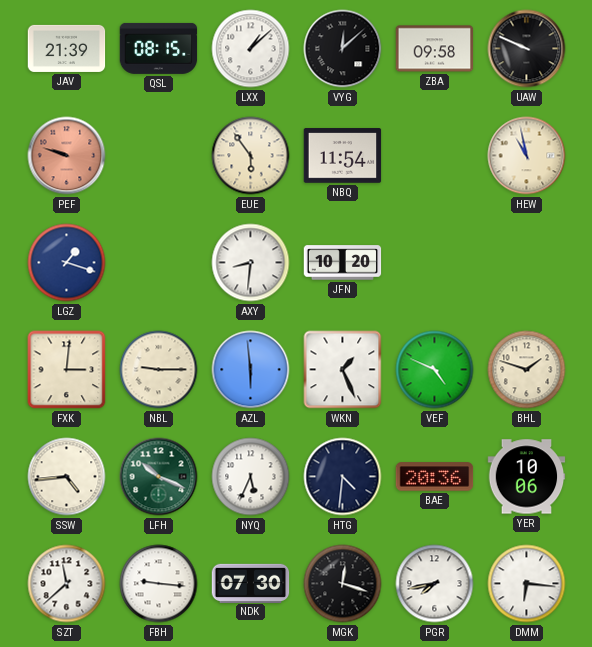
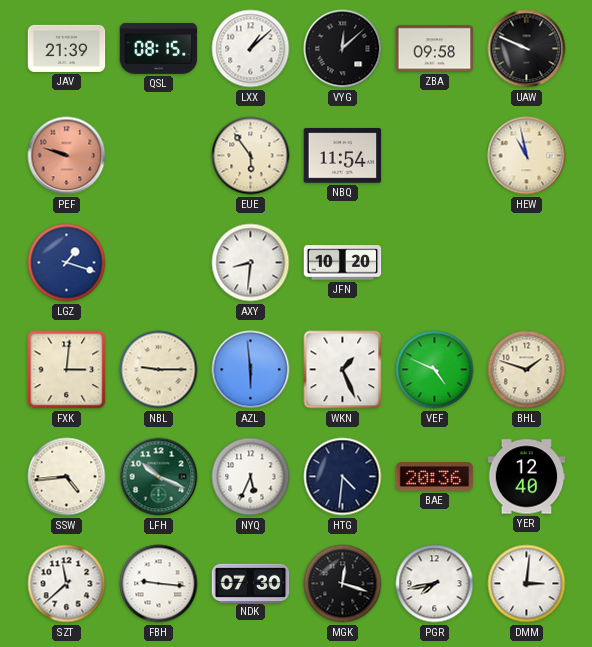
YER: 10:06 -> 12:40
DMM: 6:16 -> 3:01
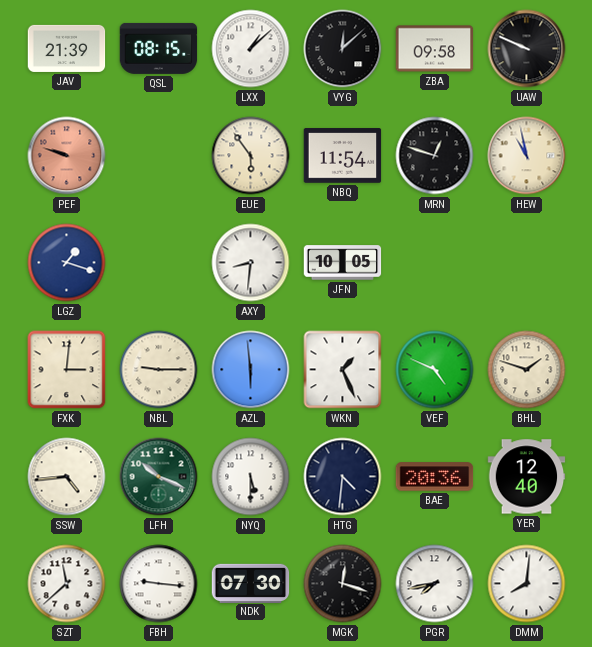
MRN: none -> 12:48
JFN: 10:20 -> 10:05
NYQ: 5:34 -> 5:30
DMM: 3:01 -> 8:01
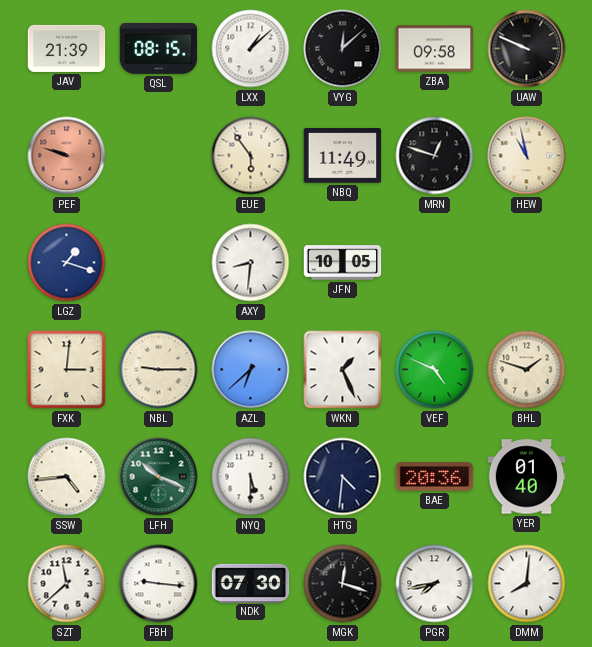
NBQ: 11:54 -> 11:49
AZL: 5:59 -> 6:38
YER: 12:40 -> 01:40
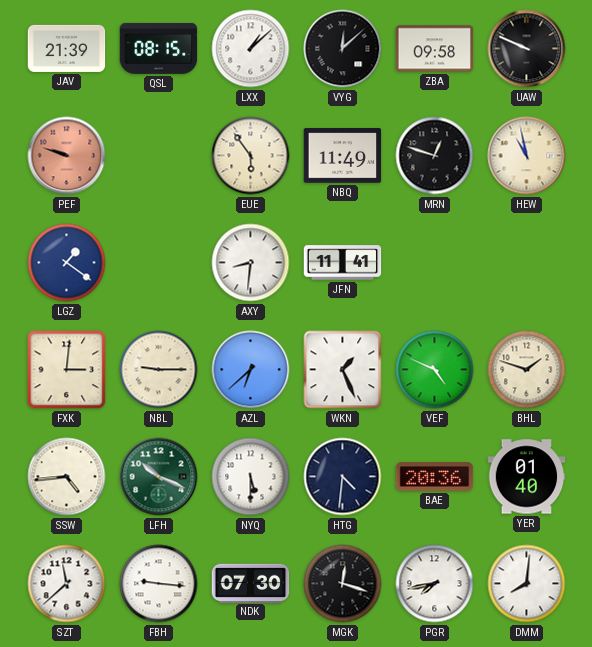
LGZ: 1:18 -> 1:21
JFN: 10:05 -> 11:41
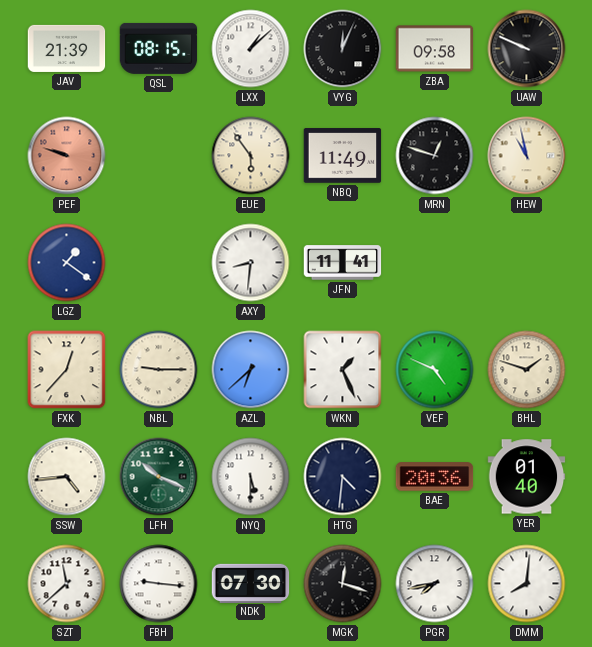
VYG: 12:08 -> 12:04
FXK: 3:01 -> 12:37
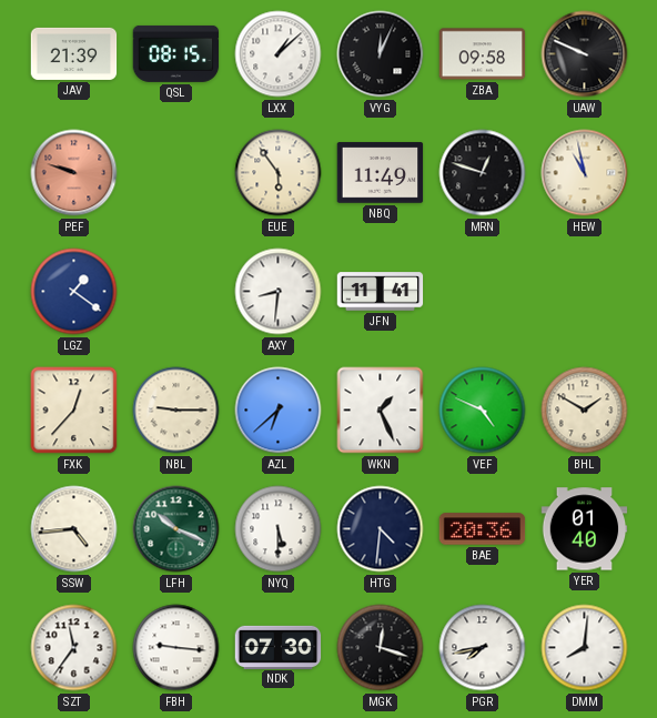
BHL: 1:48 -> 1:50
SZT: 11:38 -> 11:36
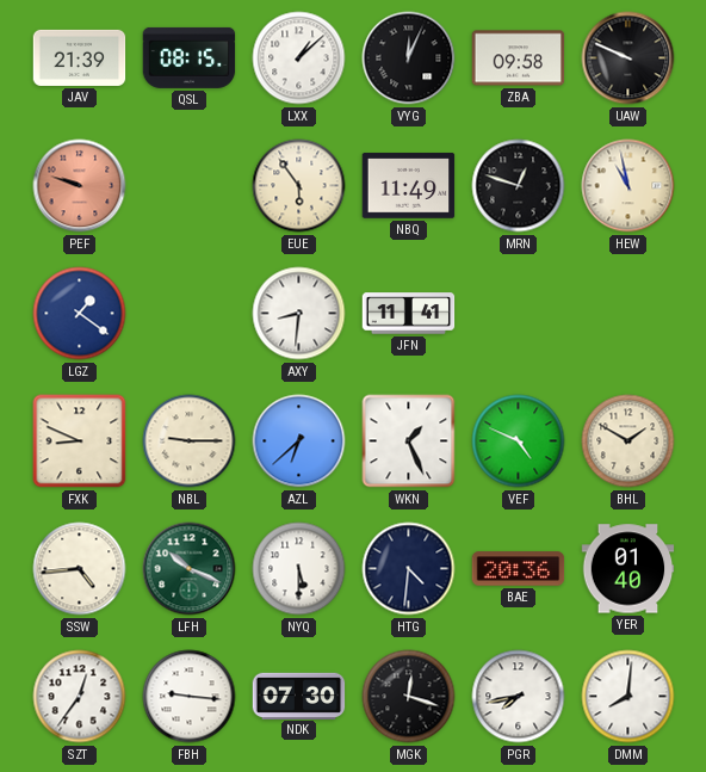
FXK: 12:37 -> 8:49
SZT: 11:36 -> 12:36
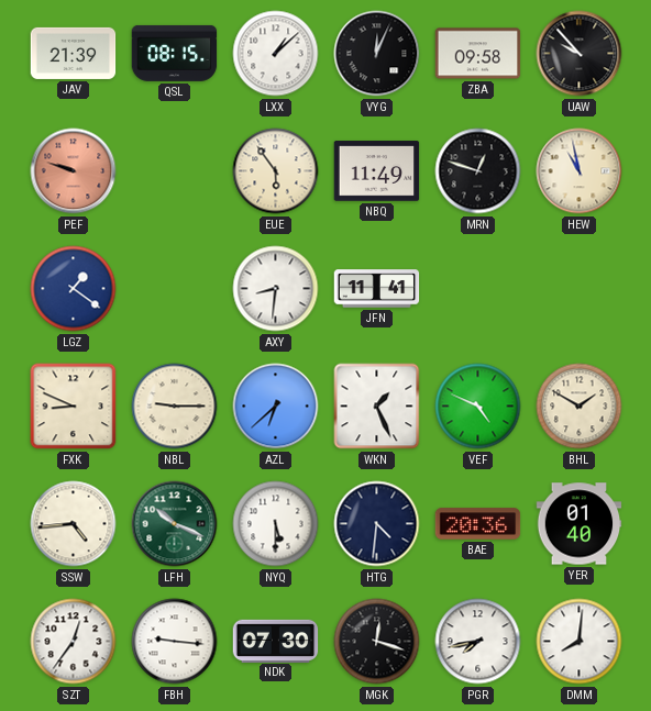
UAW: 9:49 -> 9:53
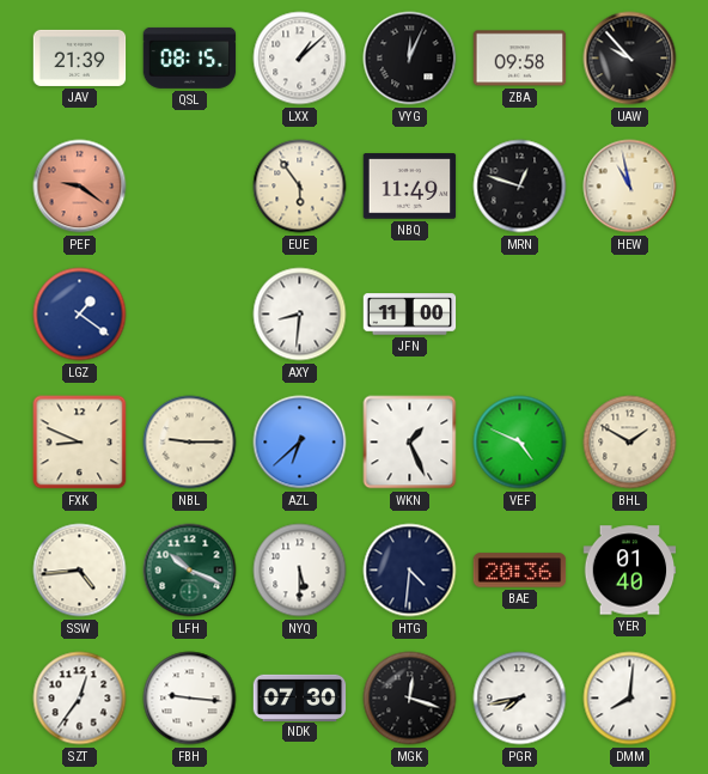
PEF: 9:48 -> 9:21
JFN: 11:41 -> 11:00
